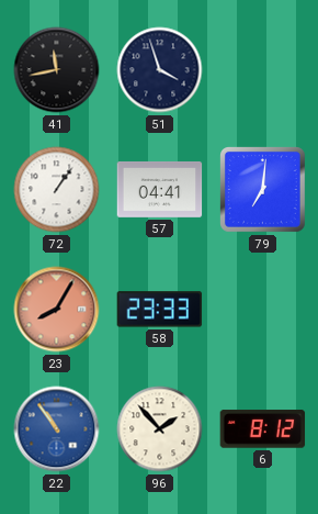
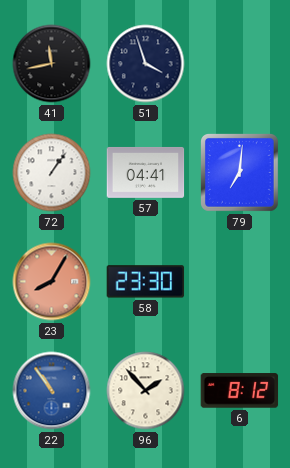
58: 23:33 -> 23:30
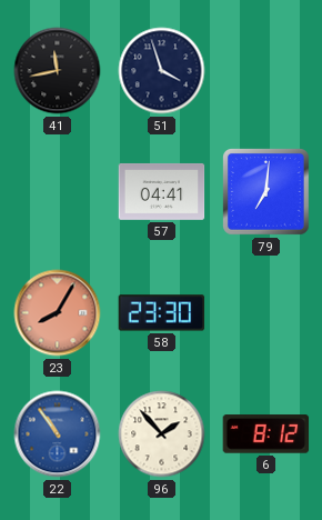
72: 1:06 -> none
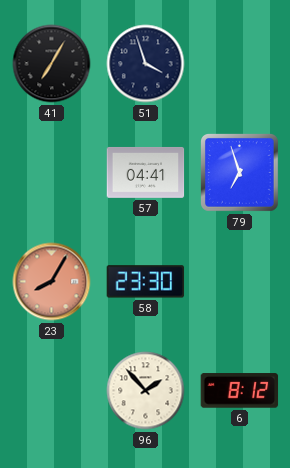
41: 11:43 -> 7:05
79: 7:01 -> 6:57
22: 10:54 -> none
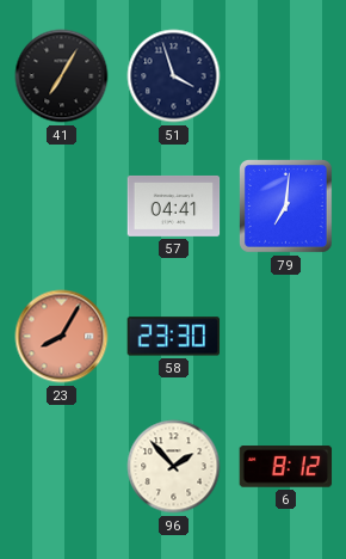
79: 6:57 -> 7:01
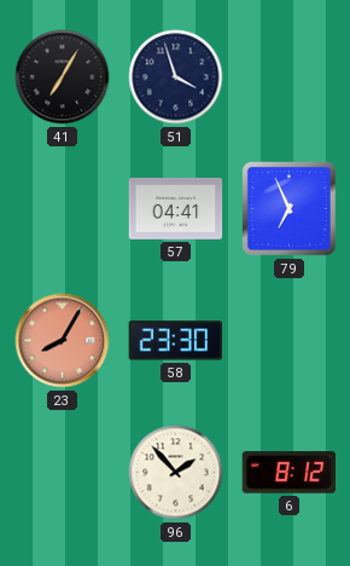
79: 7:01 -> 6:56
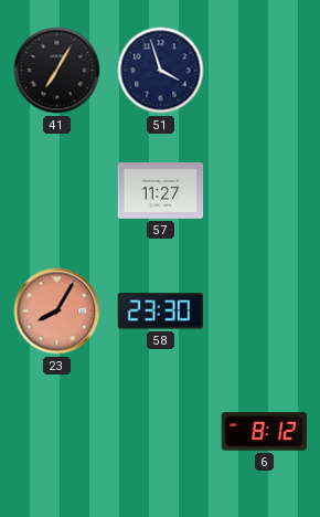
57: 04:41 -> 11:27
79: 6:56 -> none
96: 1:53 -> none
